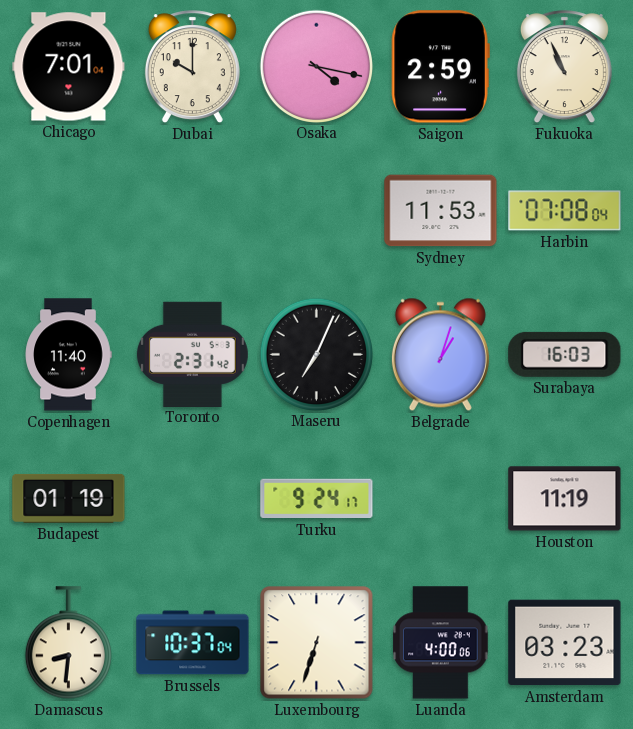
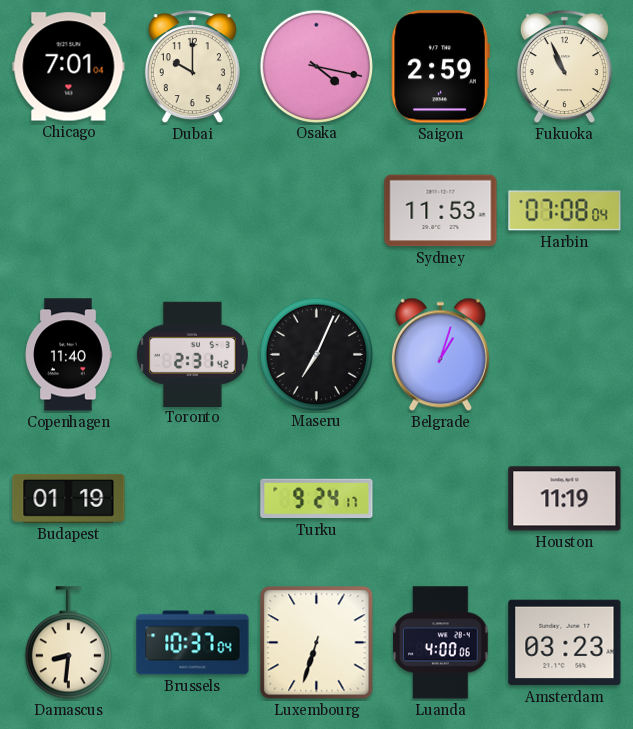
Surabaya: 16:03 -> none
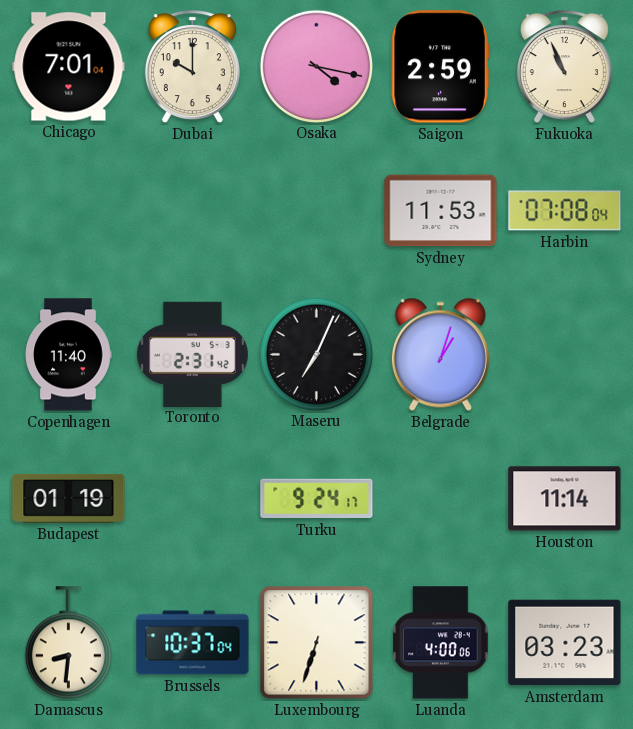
Houston: 11:19 -> 11:14
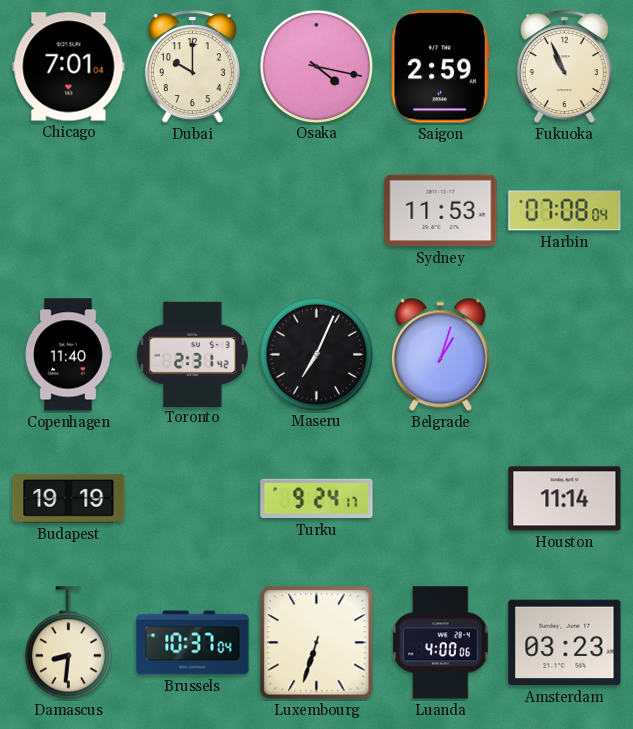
Budapest: 01:19 -> 19:19
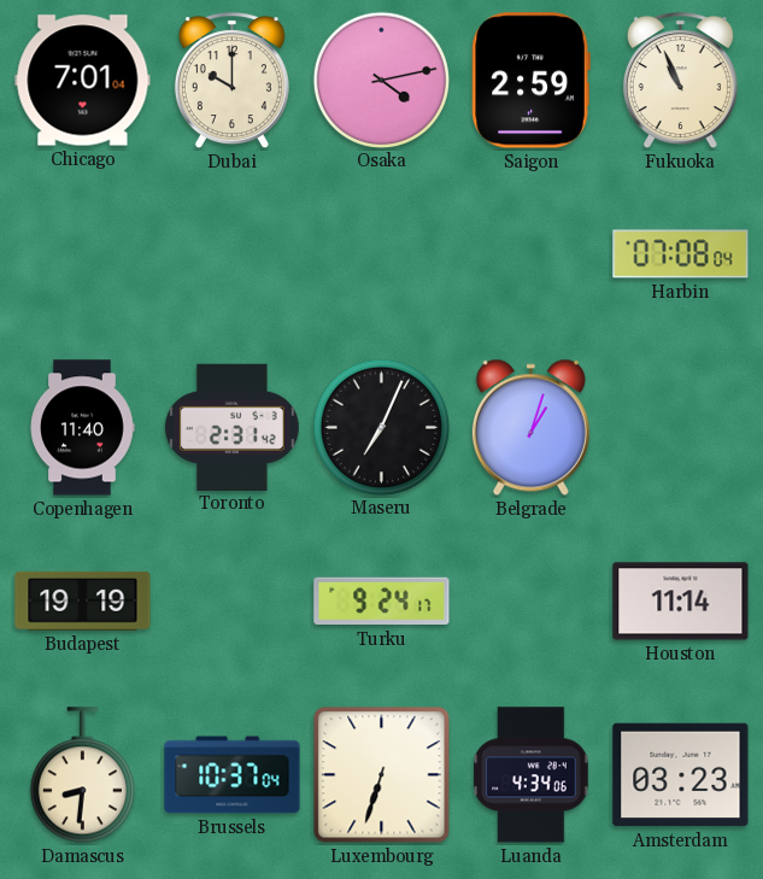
Osaka: 4:17 -> 4:13
Sydney: 11:53 -> none
Luanda: 4:00 -> 4:34
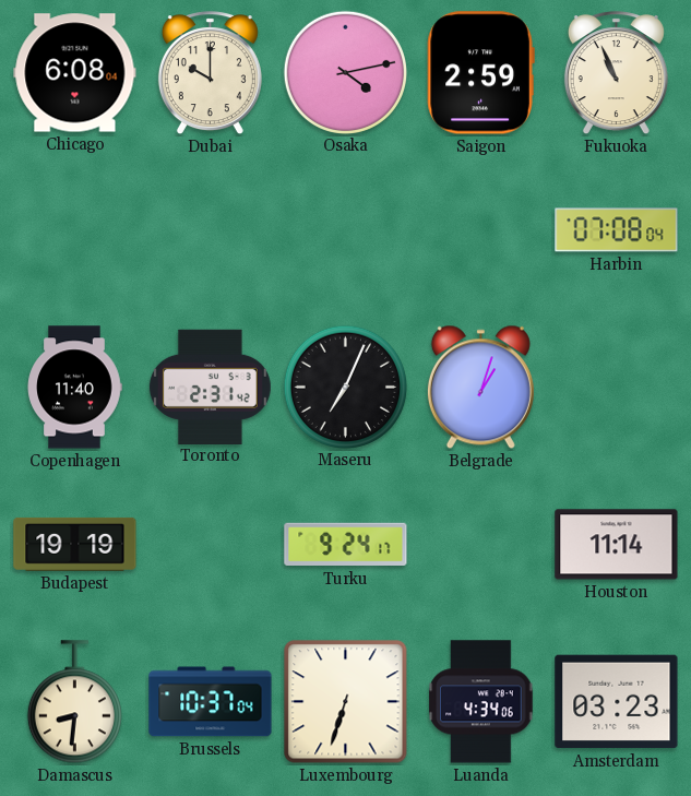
Chicago: 7:01 -> 6:08
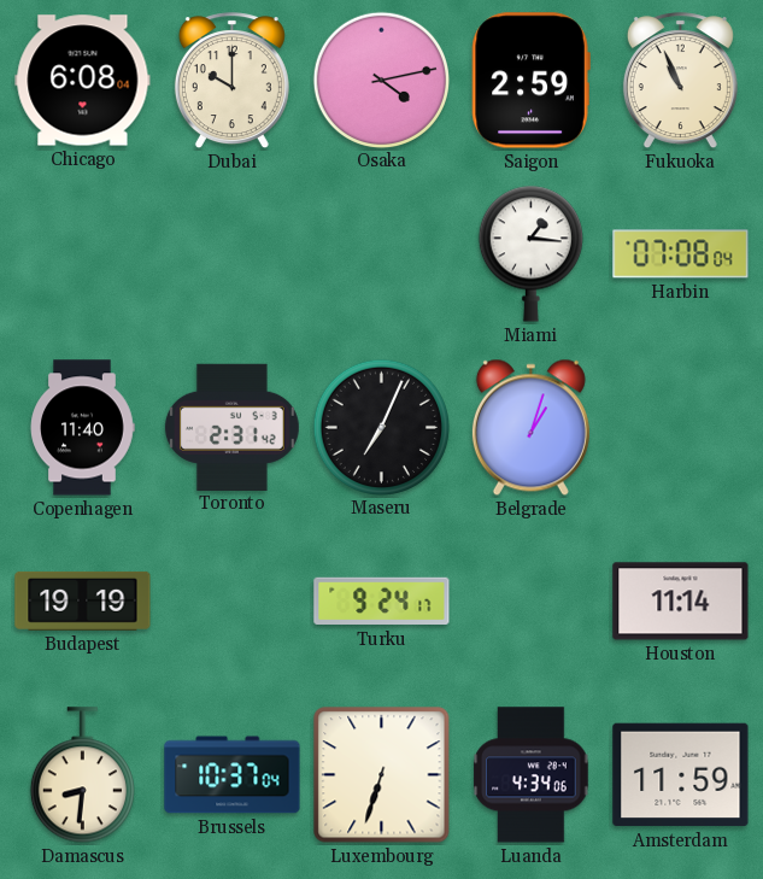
Miami: none -> 1:16
Amsterdam: 03:23 -> 11:59
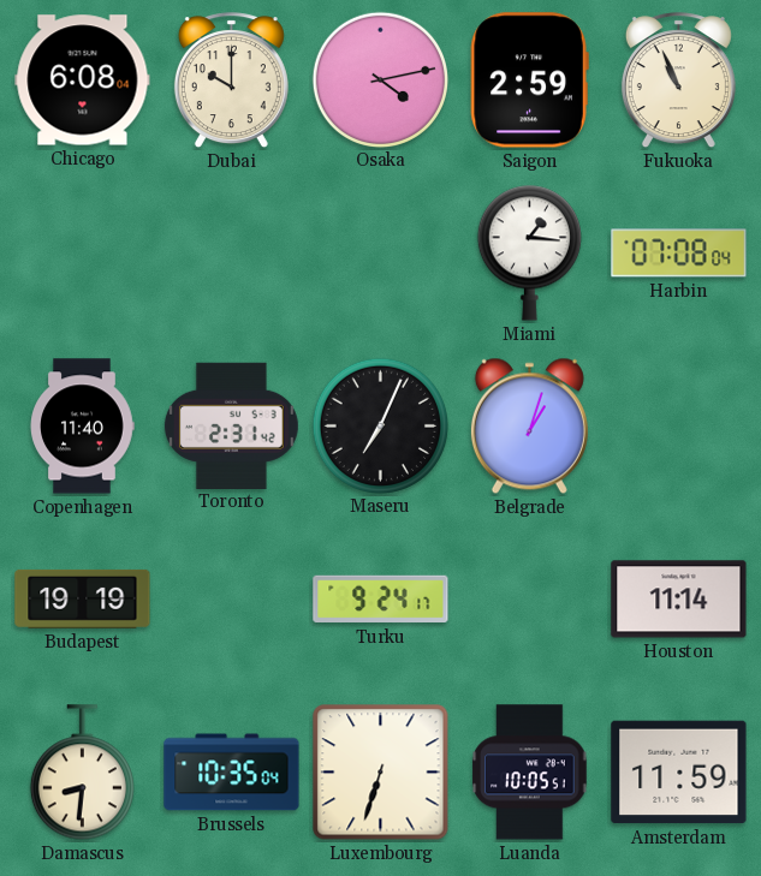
Brussels: 10:37 -> 10:35
Luanda: 4:34 -> 10:05
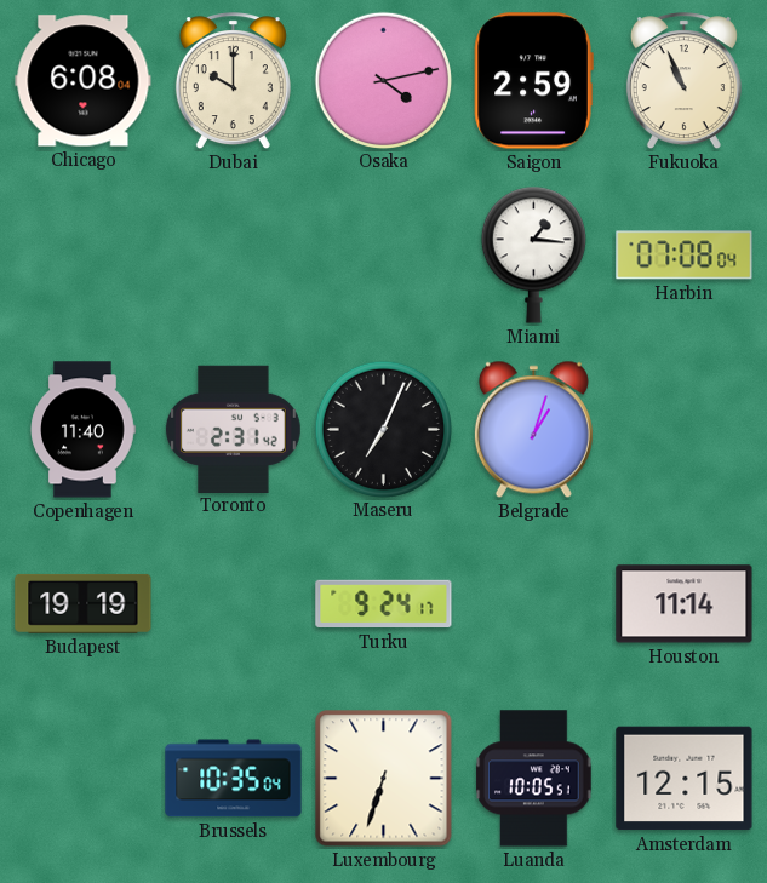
Damascus: 8:31 -> none
Amsterdam: 11:59 -> 12:15
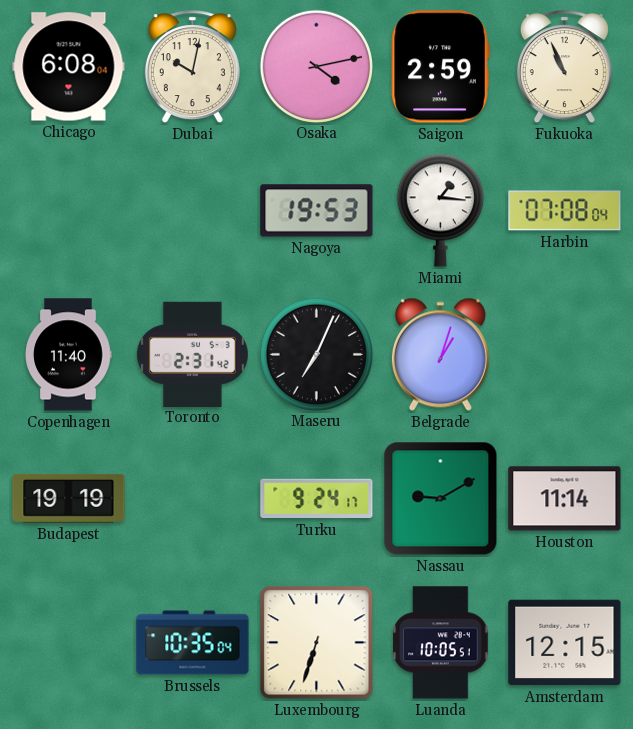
Dubai: 10:00 -> 10:02
Nagoya: none -> 19:53
Nassau: none -> 9:10
